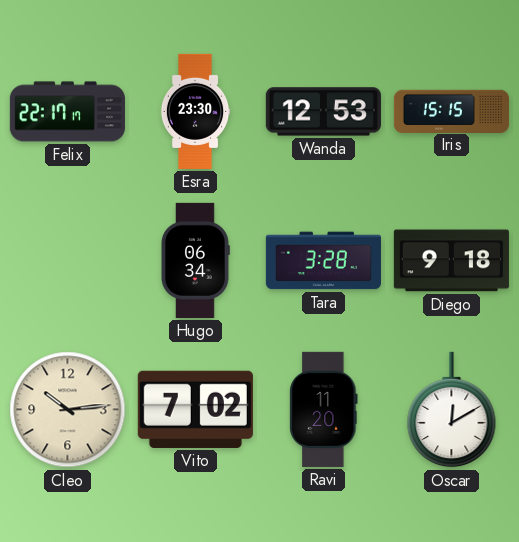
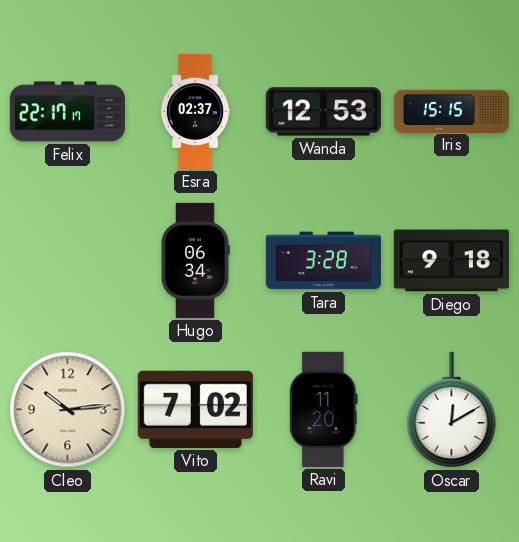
Esra: 23:30 -> 02:37
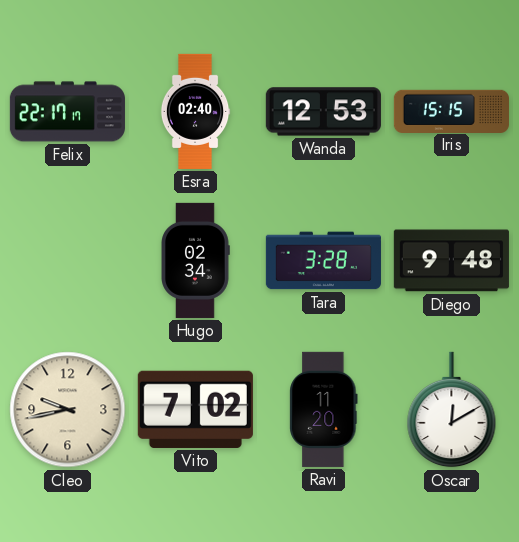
Esra: 02:37 -> 02:40
Hugo: 06:34 -> 02:34
Diego: 9:18 -> 9:48
Cleo: 10:14 -> 9:43
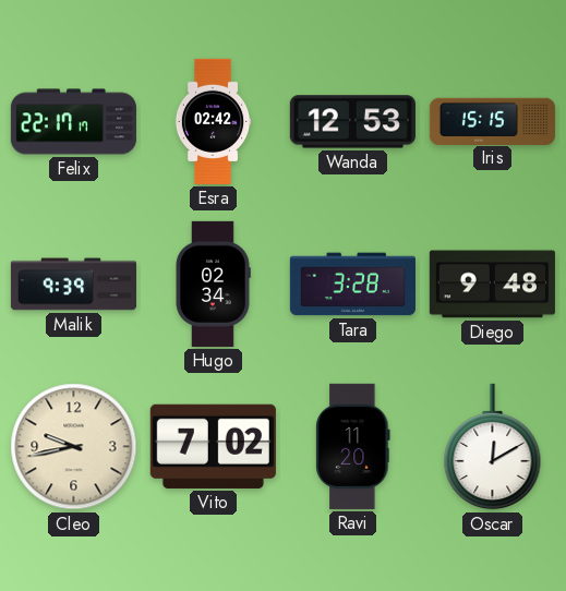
Esra: 02:40 -> 02:42
Malik: none -> 9:39
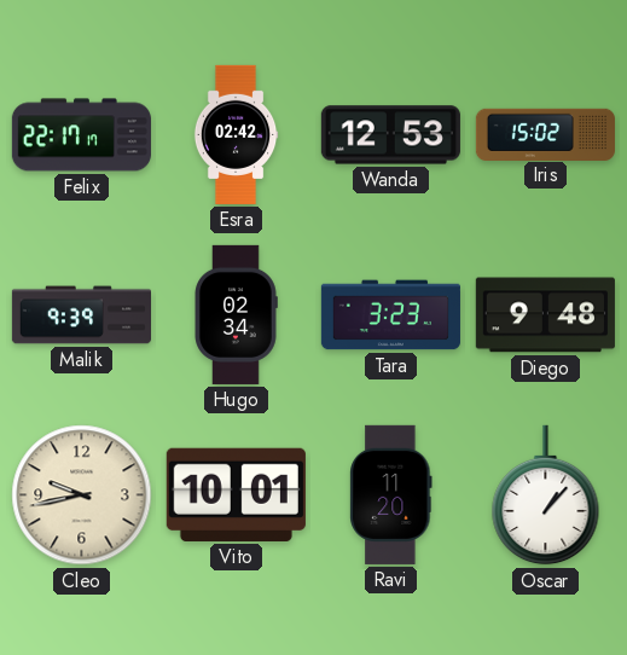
Iris: 15:15 -> 15:02
Tara: 3:28 -> 3:23
Vito: 7:02 -> 10:01
Oscar: 12:10 -> 1:07
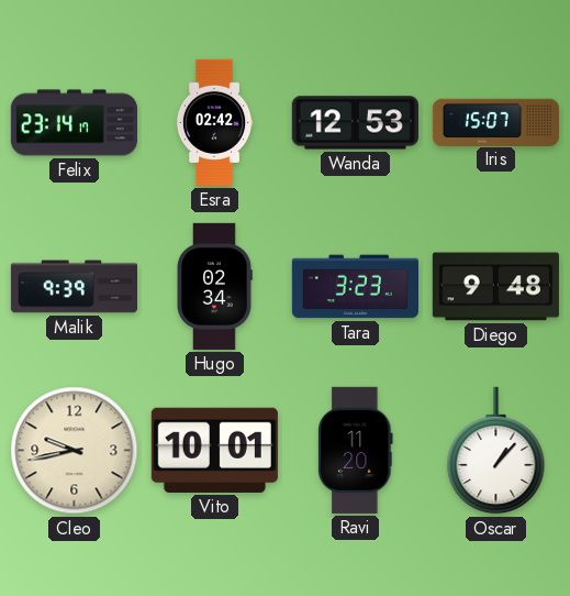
Felix: 22:17 -> 23:14
Iris: 15:02 -> 15:07
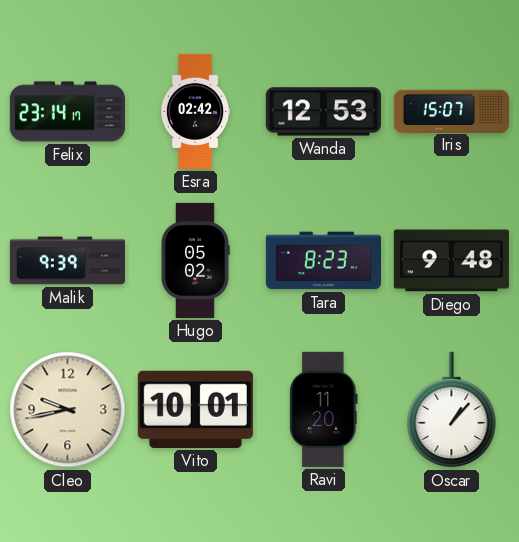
Hugo: 02:34 -> 05:02
Tara: 3:23 -> 8:23
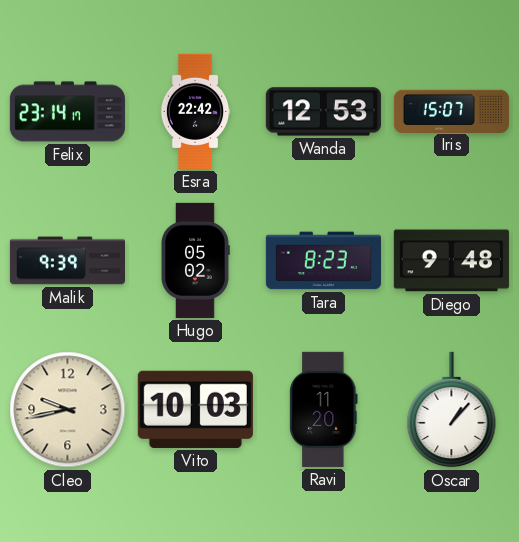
Esra: 02:42 -> 22:42
Vito: 10:01 -> 10:03
